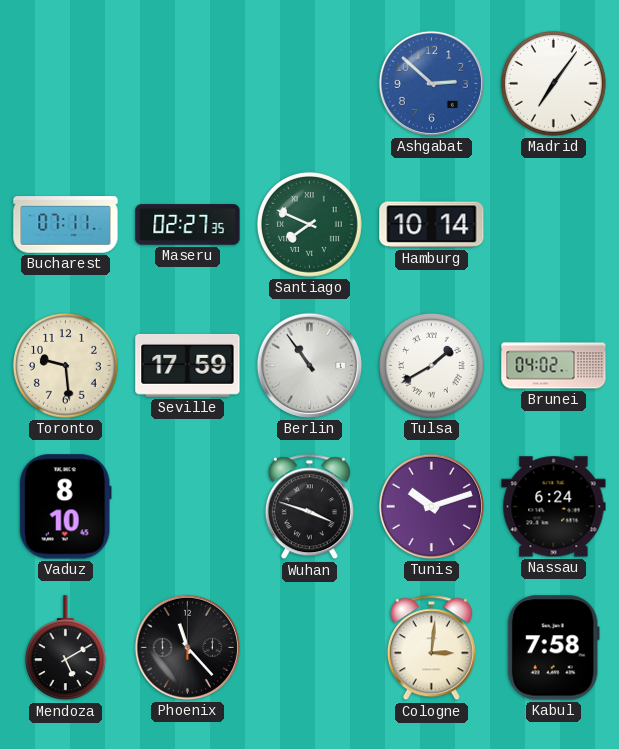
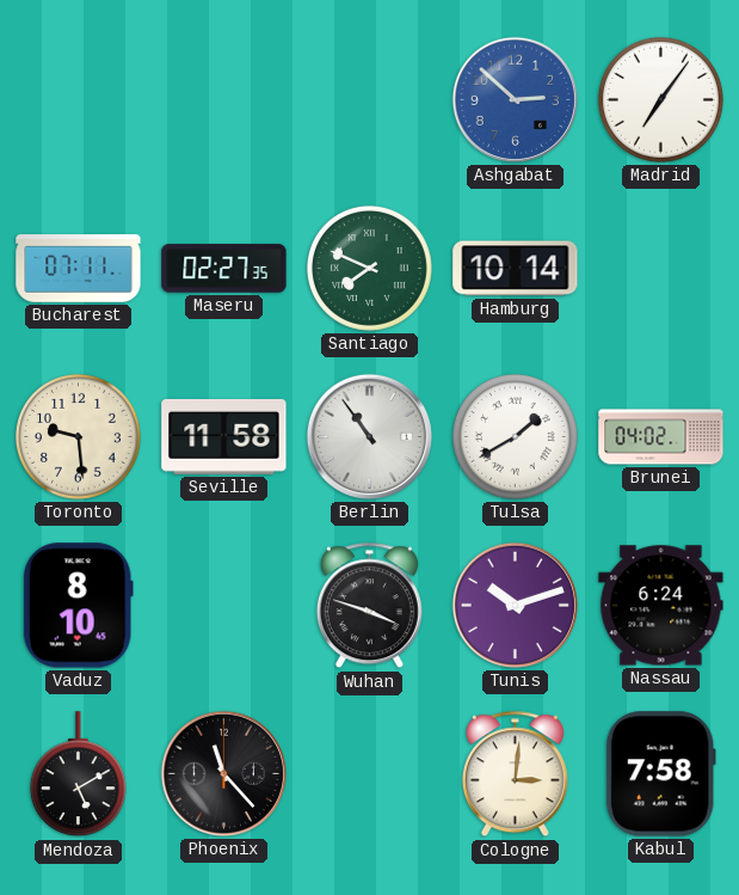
Seville: 17:59 -> 11:58
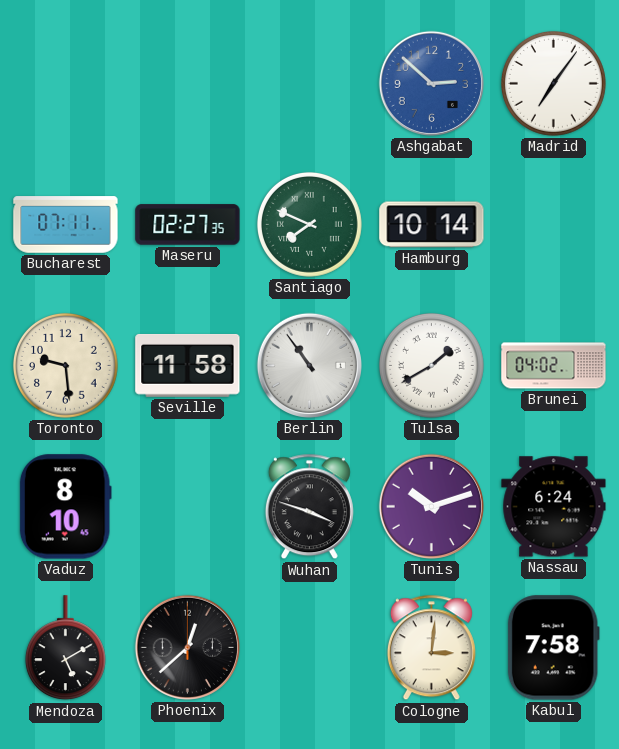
Phoenix: 11:23 -> 12:38
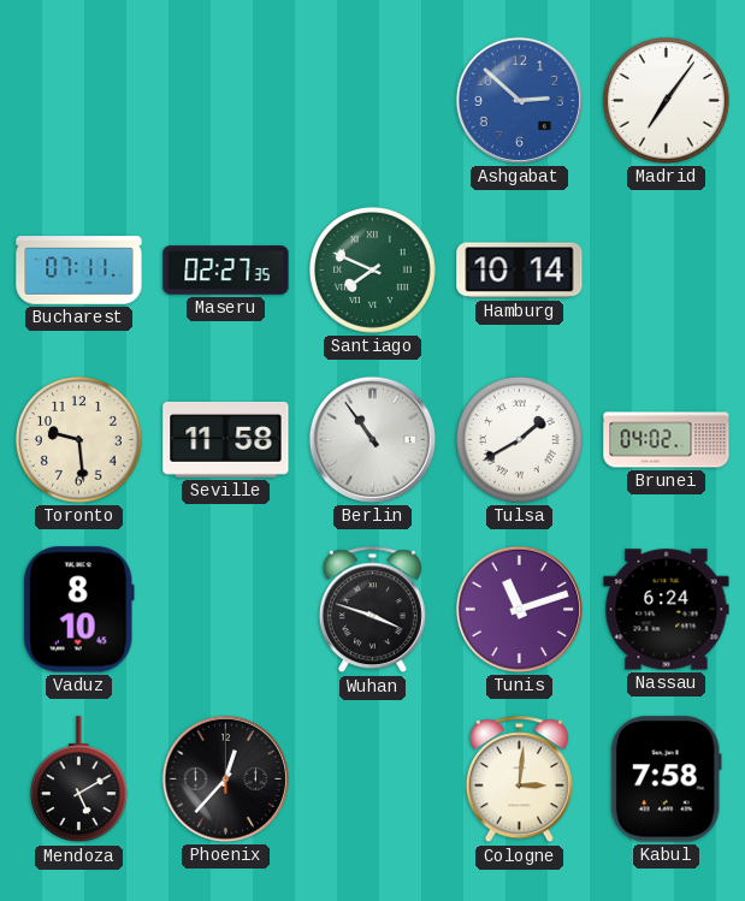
Tunis: 10:12 -> 11:12
Phoenix: 12:38 -> 12:37
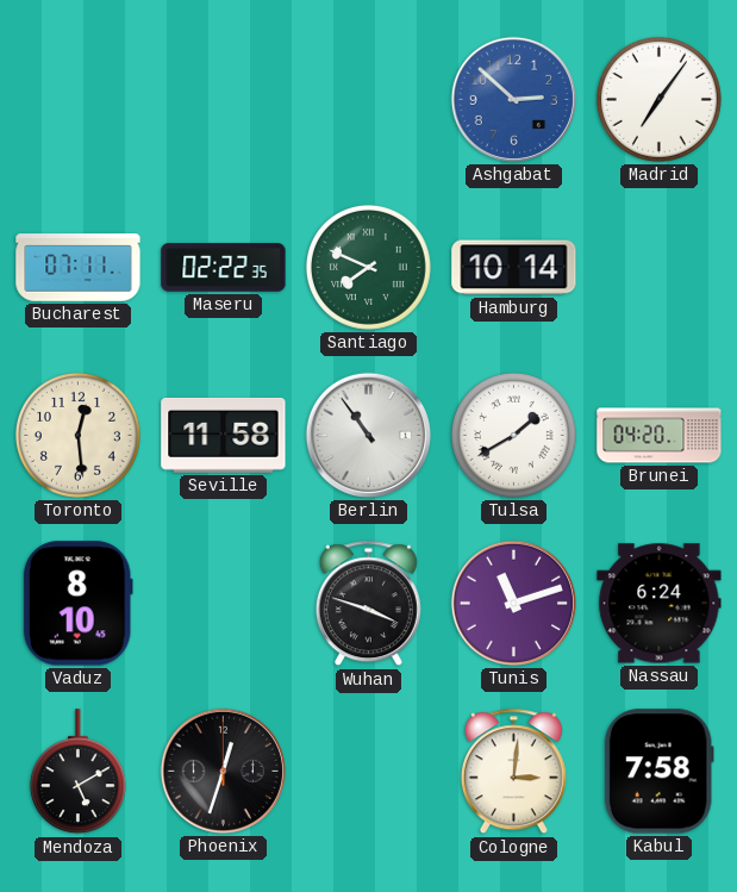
Maseru: 02:27 -> 02:22
Toronto: 9:29 -> 12:29
Brunei: 04:02 -> 04:20
Phoenix: 12:37 -> 12:33
